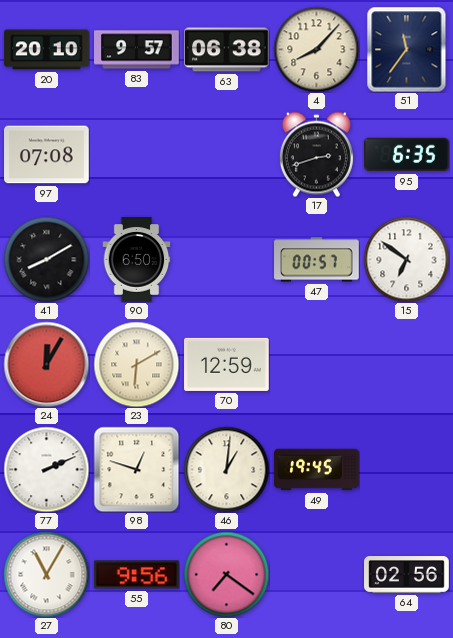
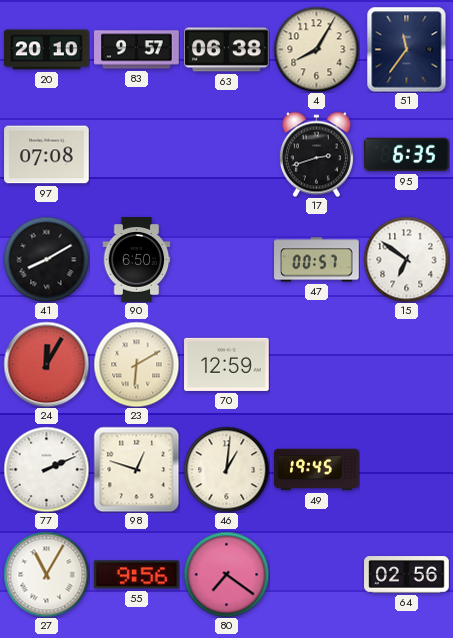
4: 8:07 -> 8:05
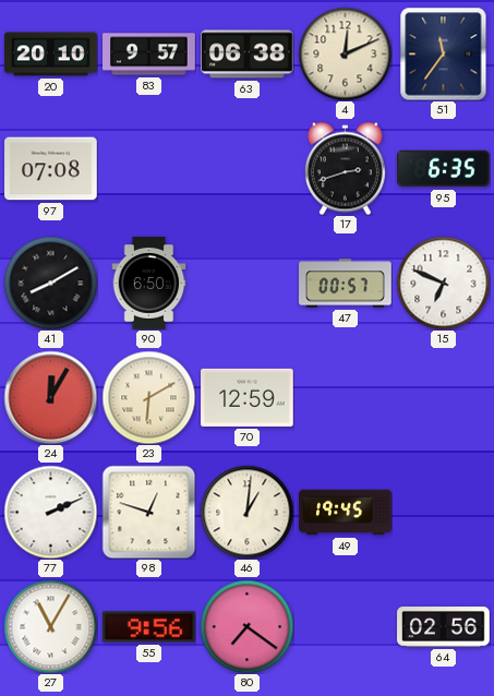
4: 8:05 -> 12:11
15: 6:51 -> 6:49
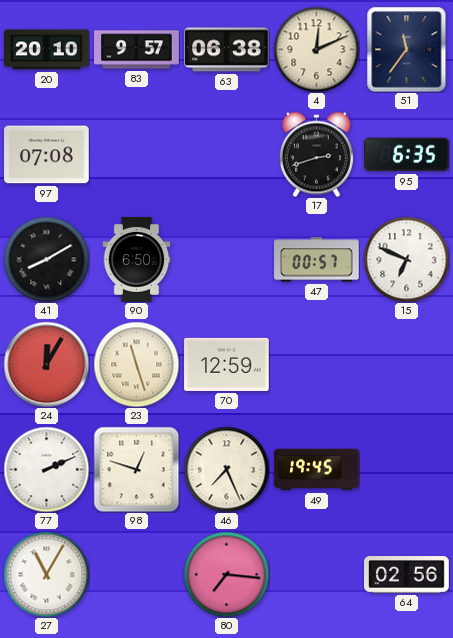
23: 6:10 -> 11:27
46: 1:01 -> 7:26
55: 9:56 -> none
80: 7:21 -> 7:16
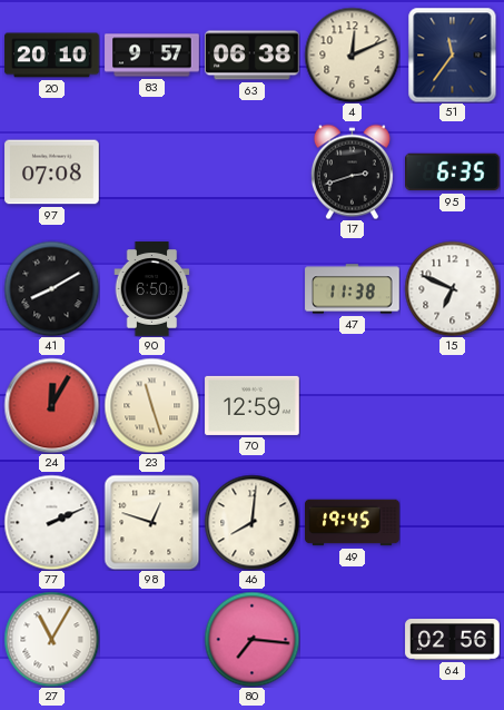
47: 00:57 -> 11:38
46: 7:26 -> 8:01
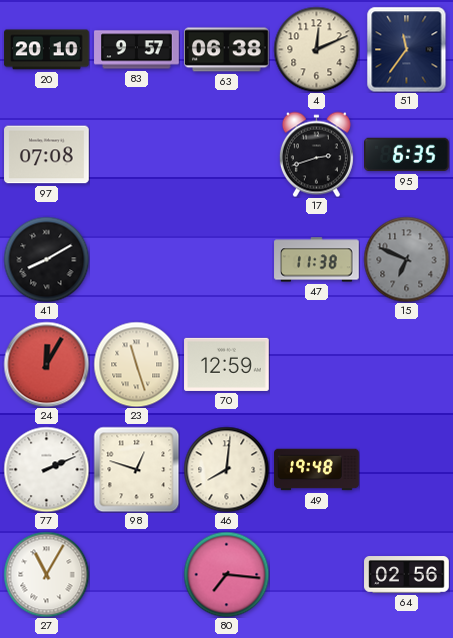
90: 6:50 -> none
15 dial: white -> grey
49: 19:45 -> 19:48
